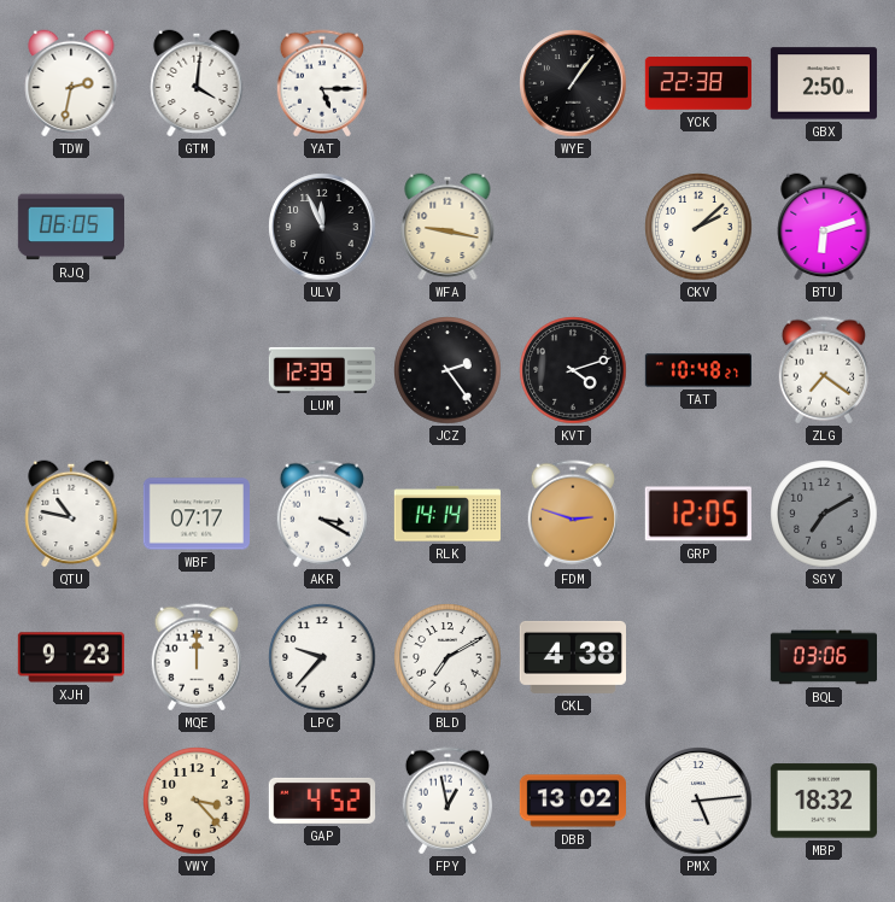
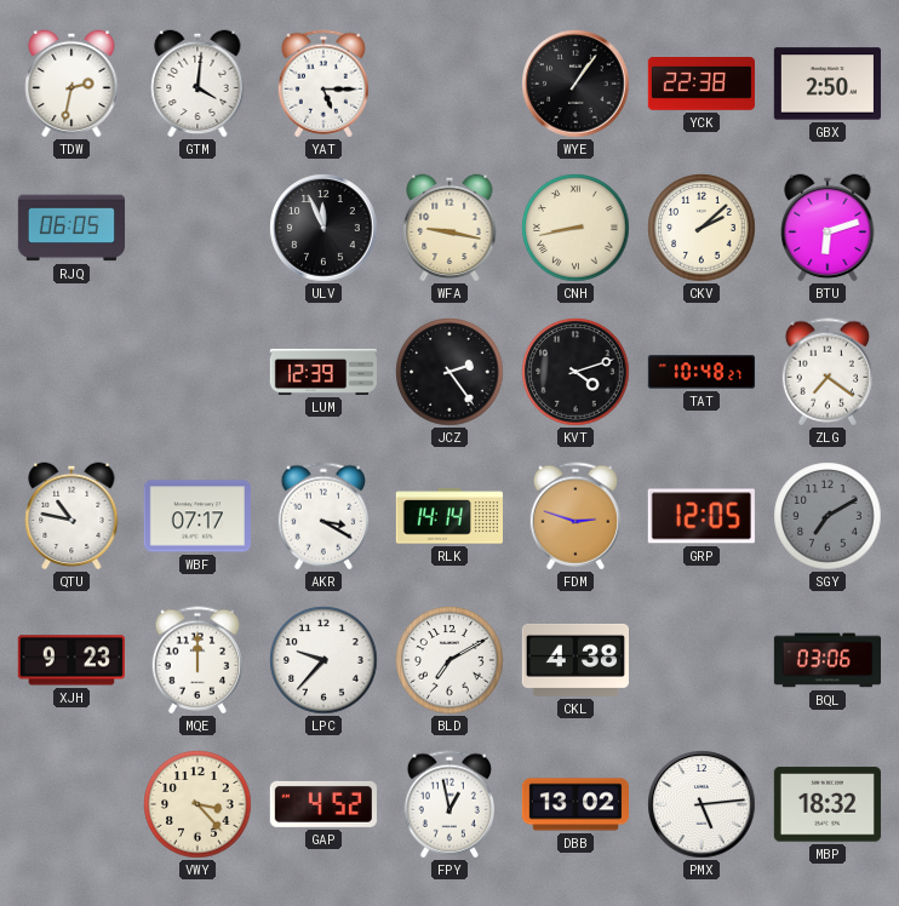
CNH: none -> 8:43
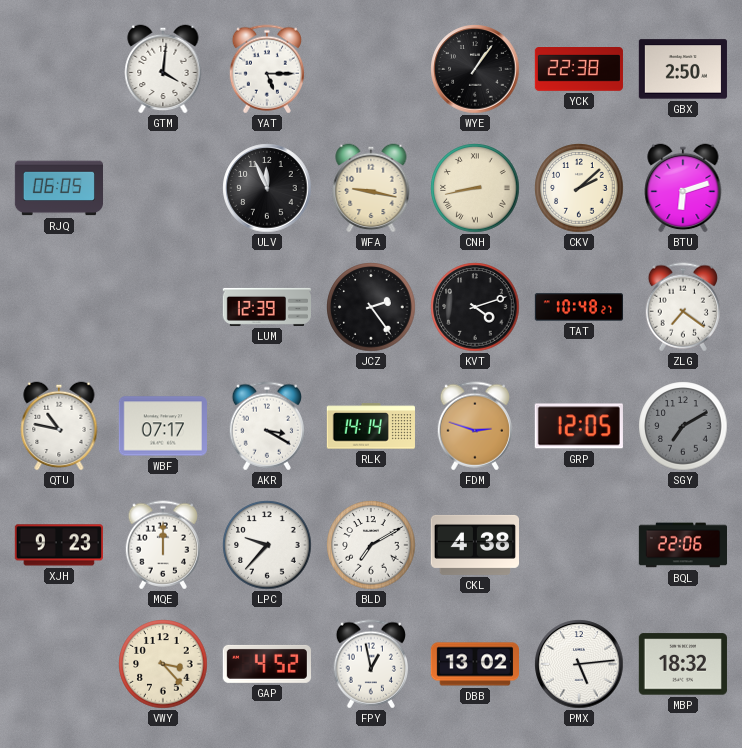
TDW: 2:32 -> none
BQL: 03:06 -> 22:06
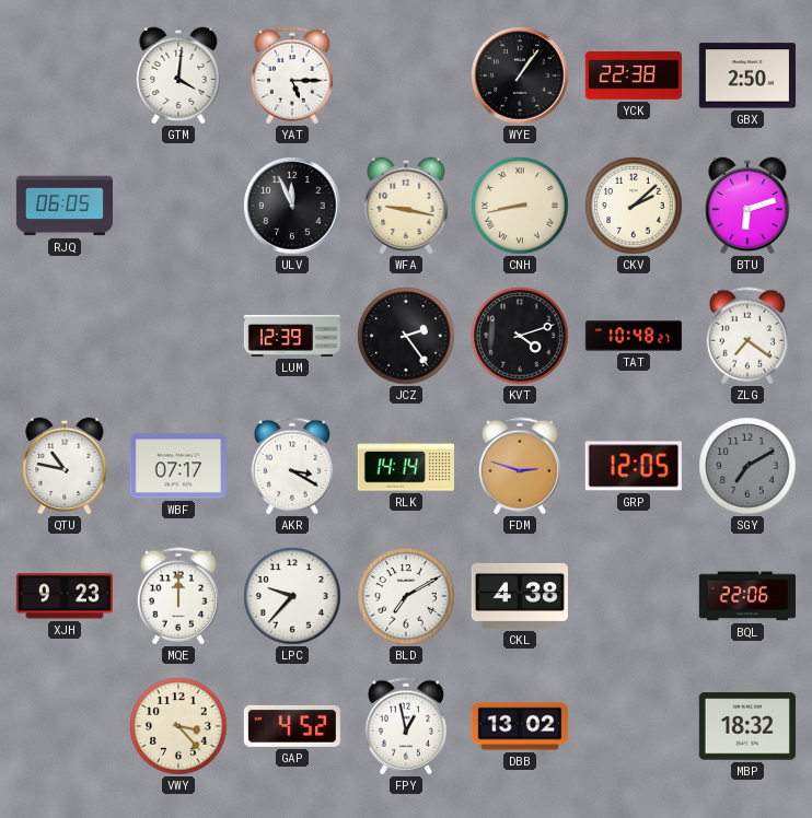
PMX: 5:14 -> none
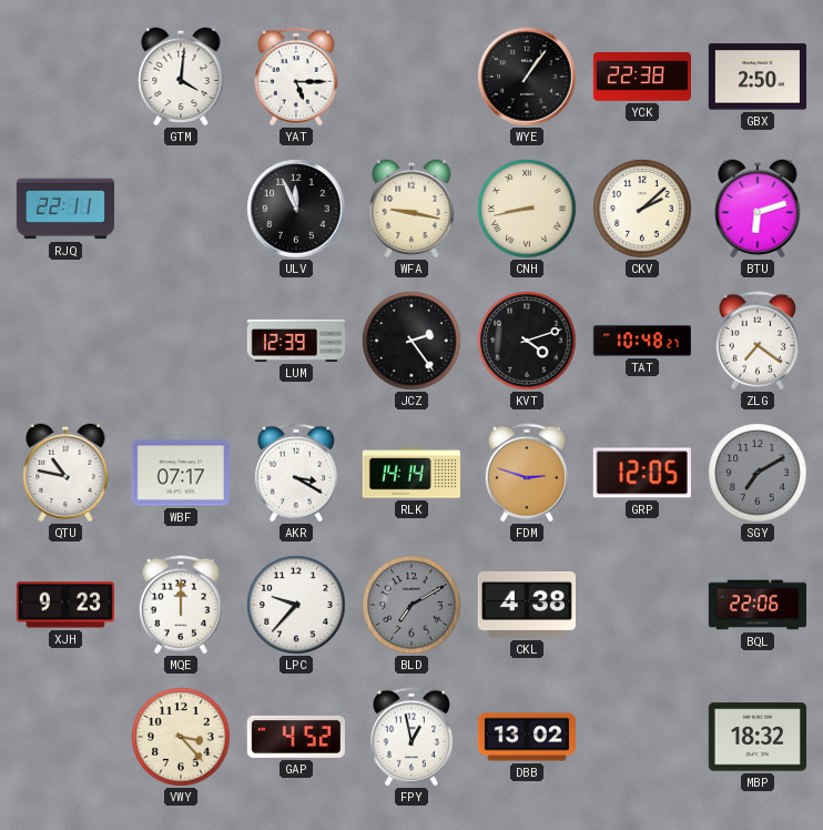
RJQ: 06:05 -> 22:11
BLD dial: white -> grey
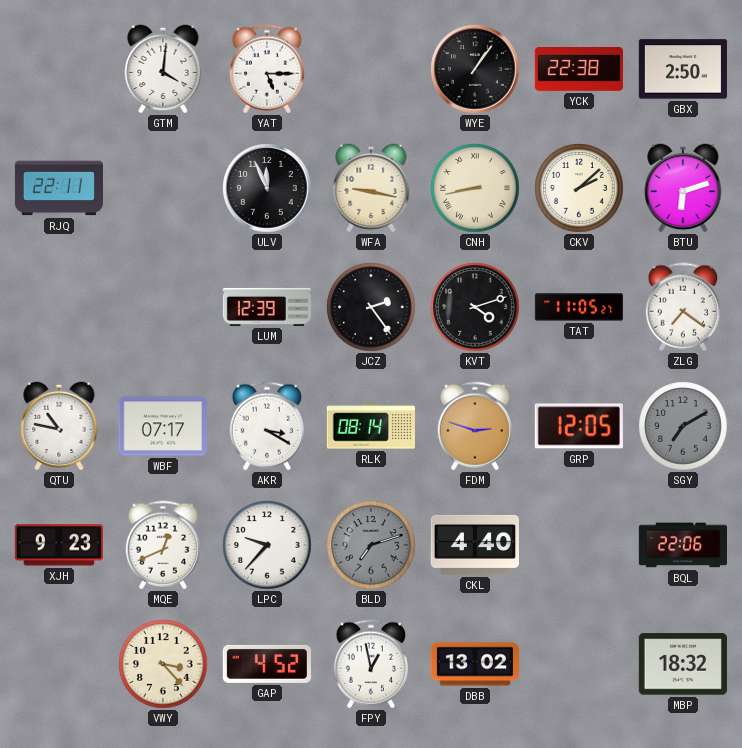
TAT: 10:48 -> 11:05
RLK: 14:14 -> 08:14
MQE: 12:00 -> 12:41
BLD: 7:10 -> 7:12
CKL: 4:38 -> 4:40
